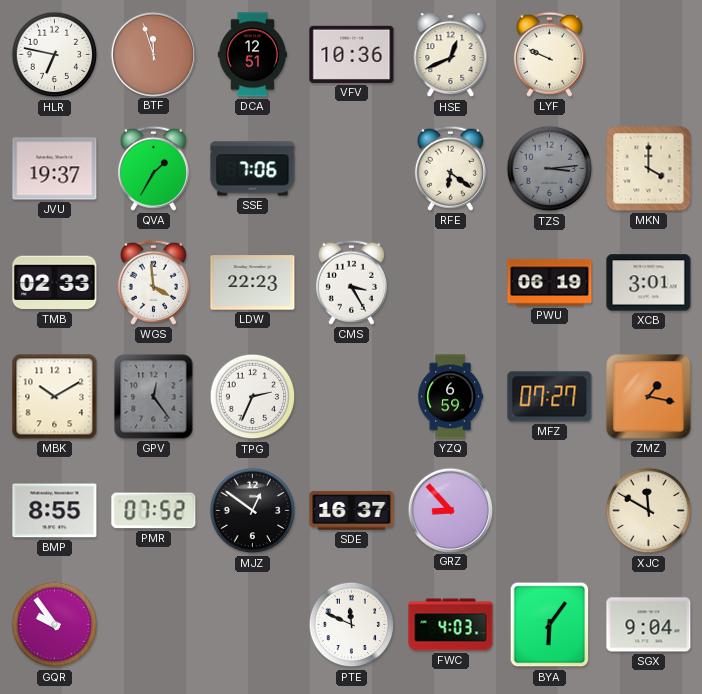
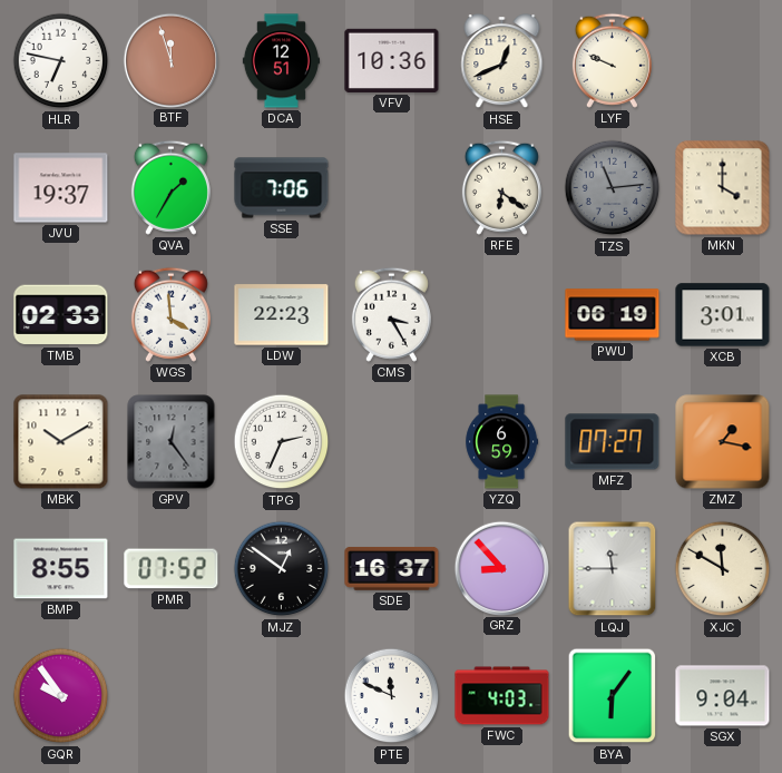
TZS: 3:14 -> 11:14
LQJ: none -> 11:45
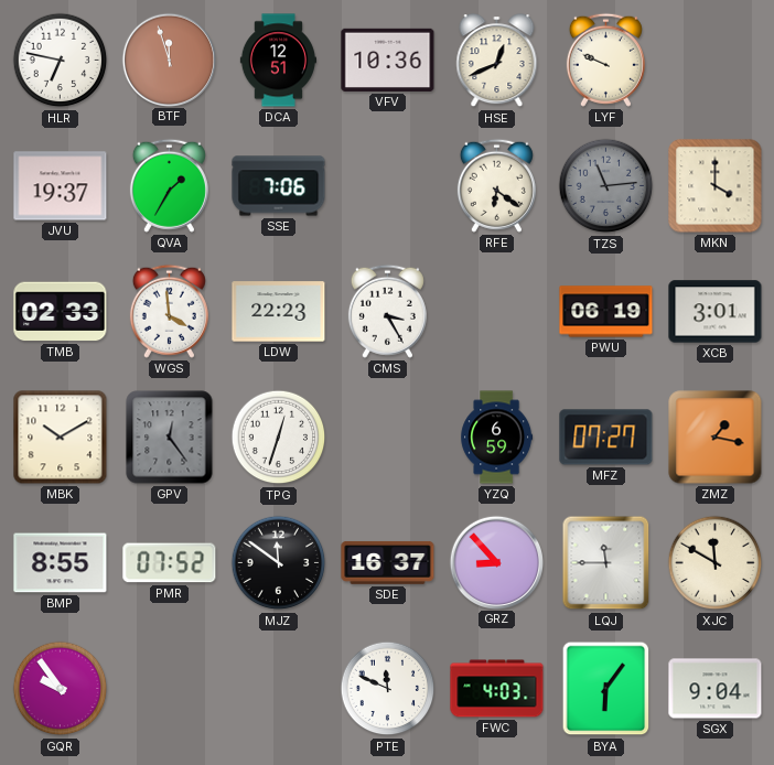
TPG: 2:34 -> 12:33
MJZ: 12:51 -> 11:51
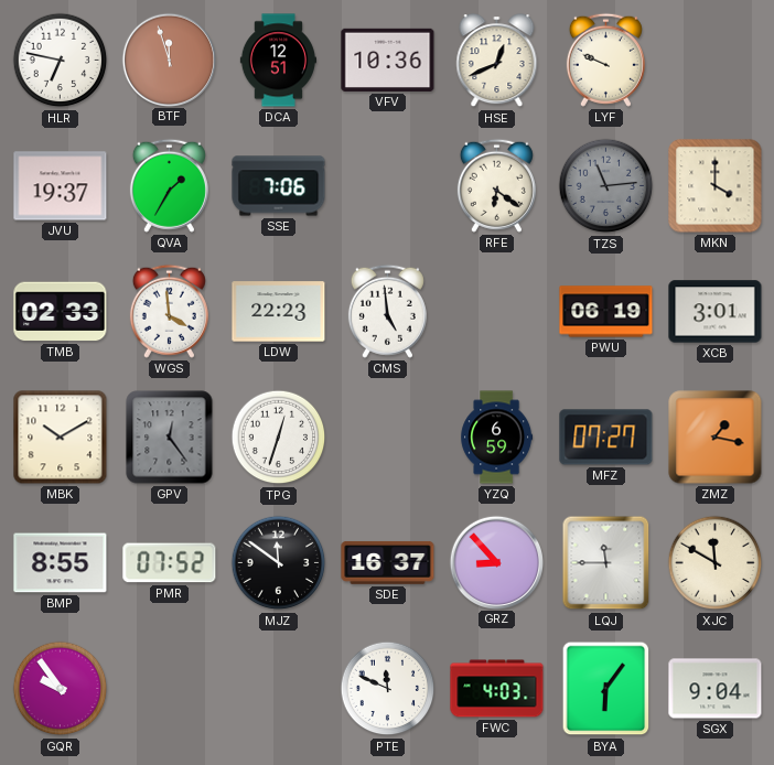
CMS: 3:25 -> 4:59
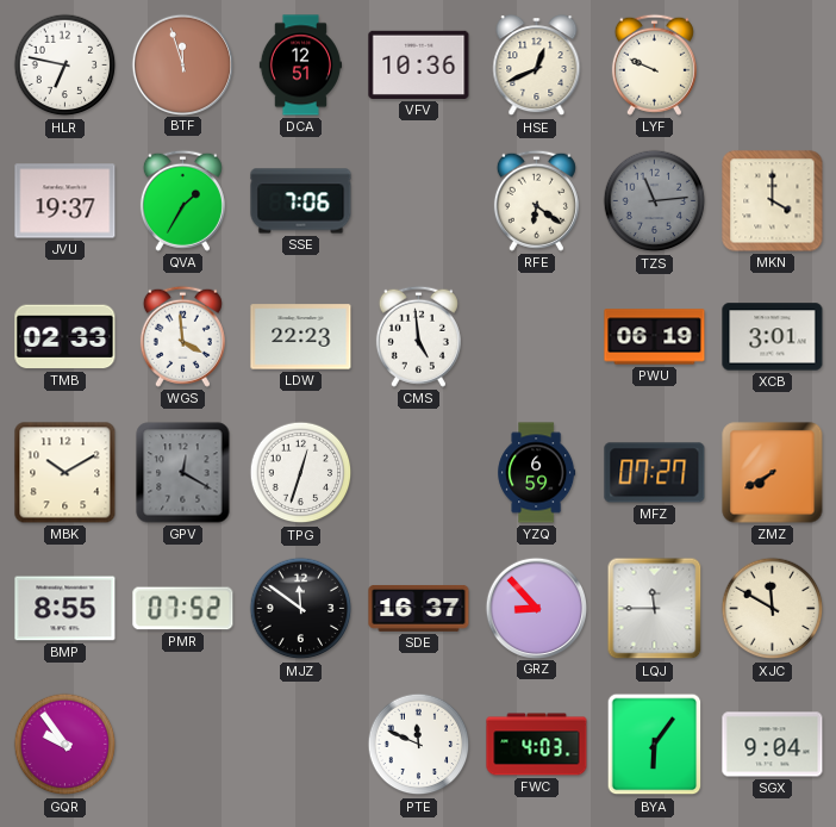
GPV: 12:24 -> 12:20
ZMZ: 1:17 -> 7:40
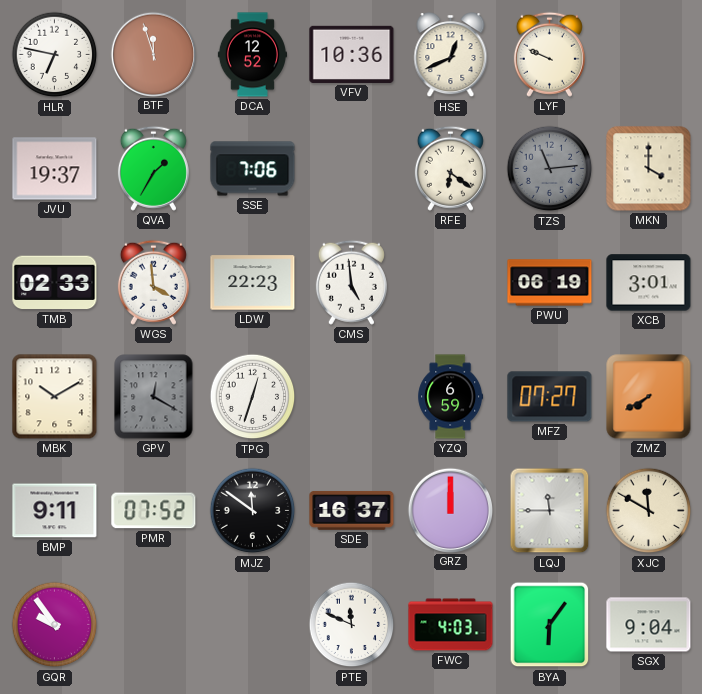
DCA: 12:51 -> 12:52
BMP: 8:55 -> 9:11
GRZ: 8:53 -> 12:00
